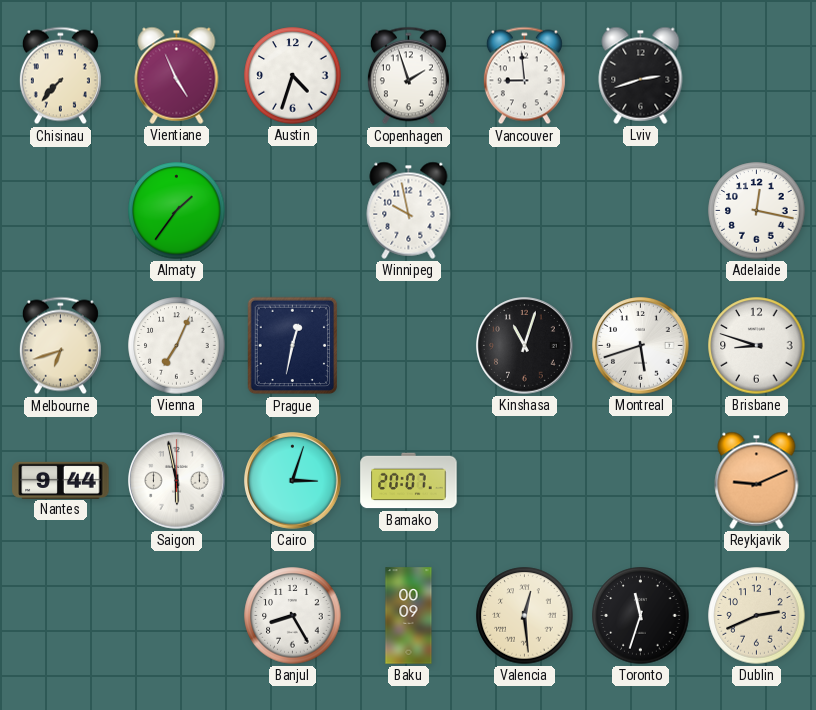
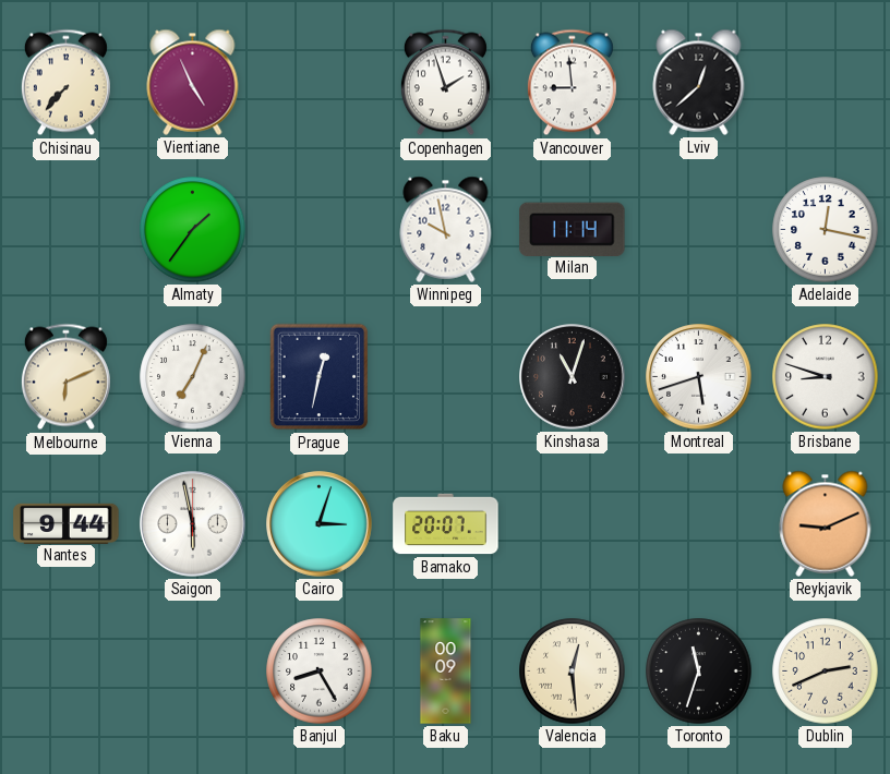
Austin: 4:33 -> none
Lviv: 2:42 -> 12:38
Milan: none -> 11:14
Melbourne: 6:42 -> 6:11
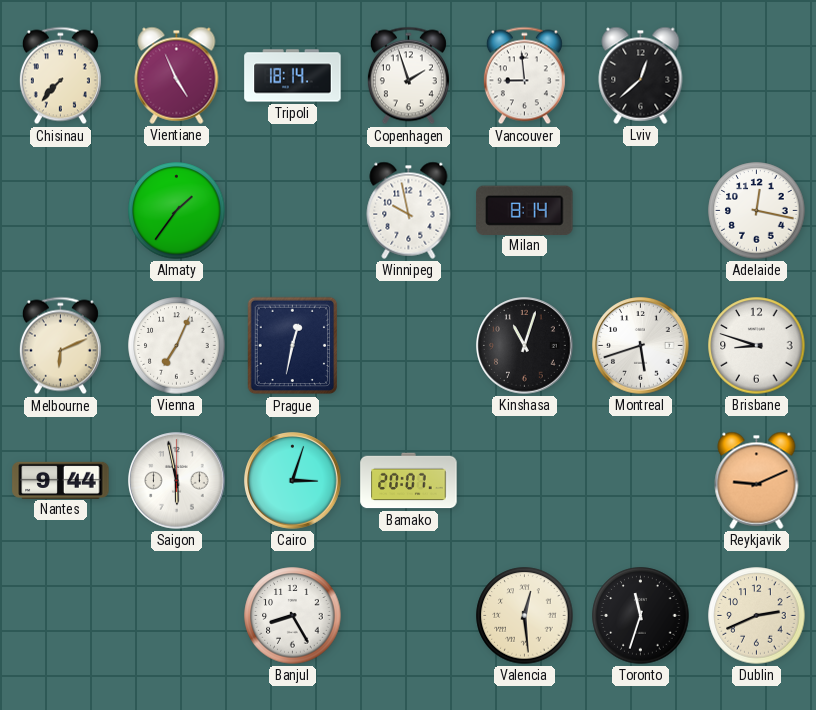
Tripoli: none -> 18:14
Milan: 11:14 -> 8:14
Baku: 00:09 -> none
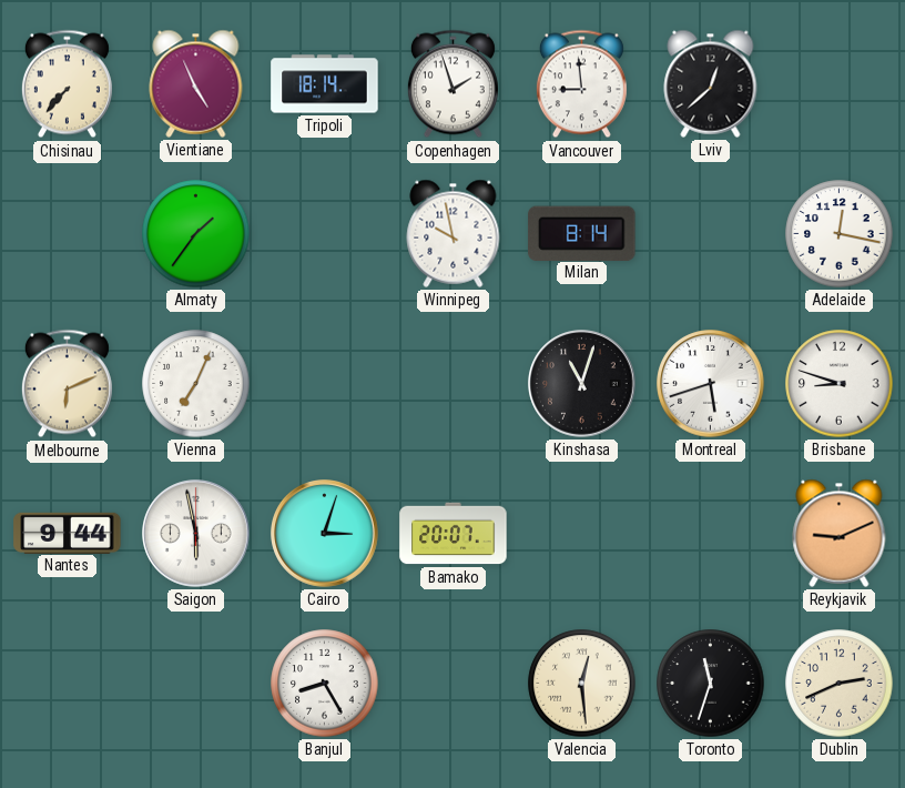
Prague: 12:32 -> none
